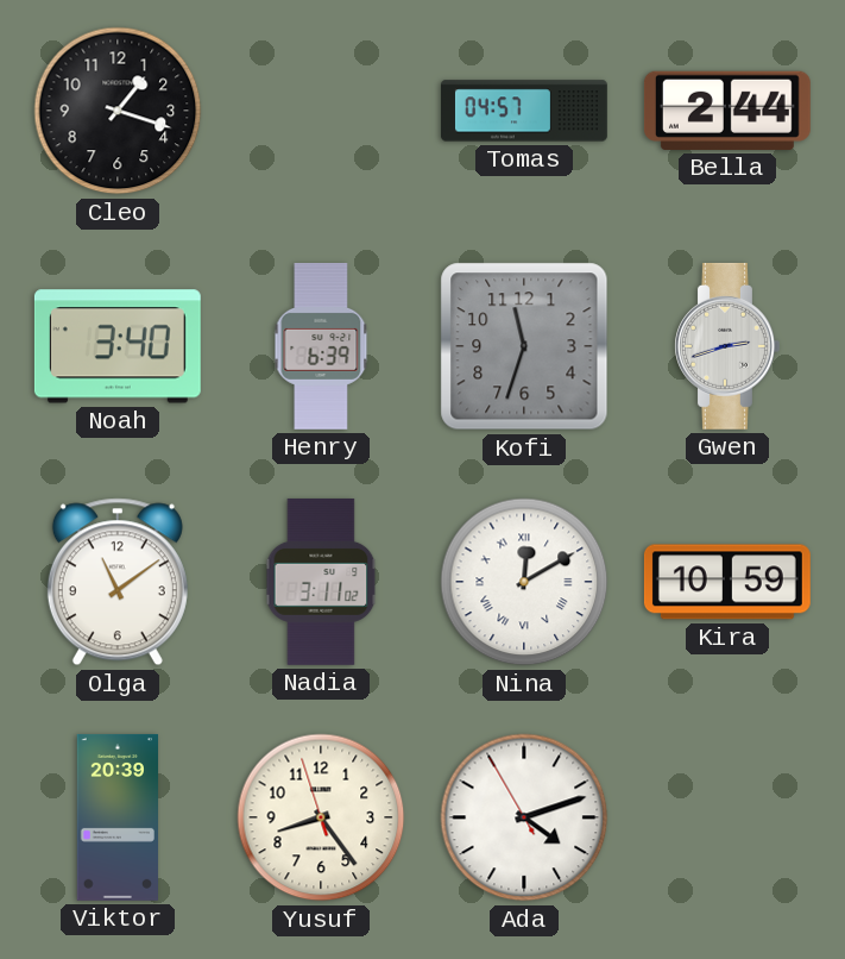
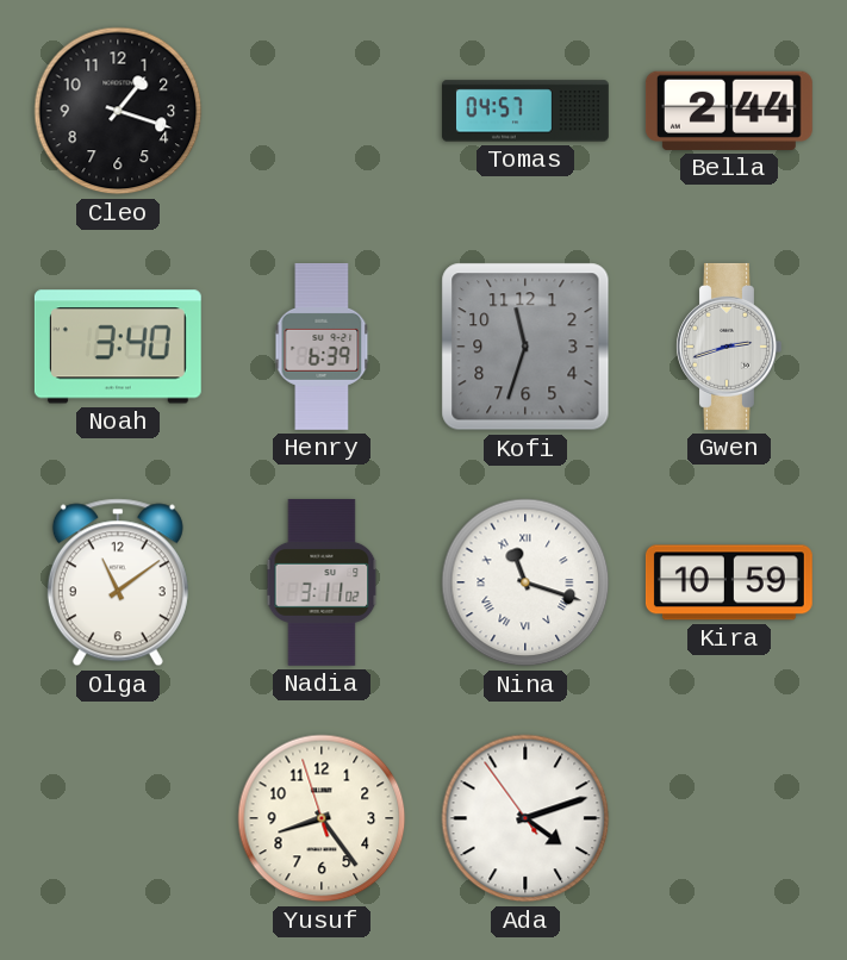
Nina: 12:10 -> 11:18
Viktor: 20:39 -> none
Ada: 4:11:55 -> 4:11:54
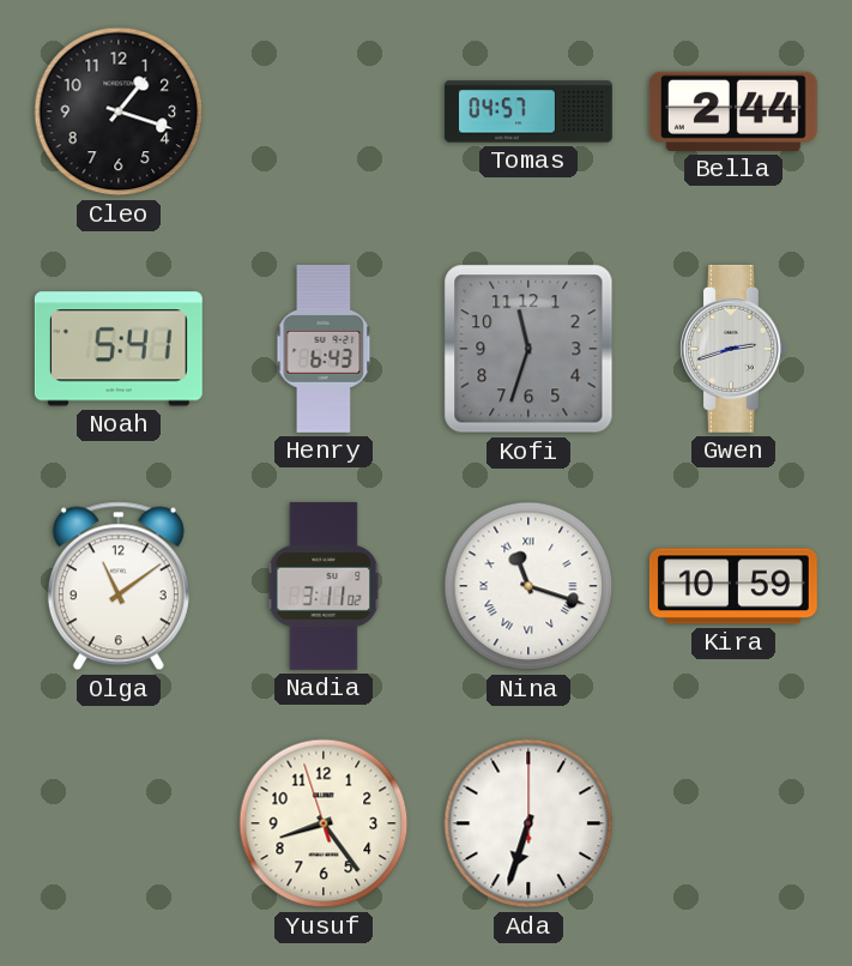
Noah: 3:40 -> 5:41
Henry: 6:39 -> 6:43
Ada: 4:11 -> 6:33
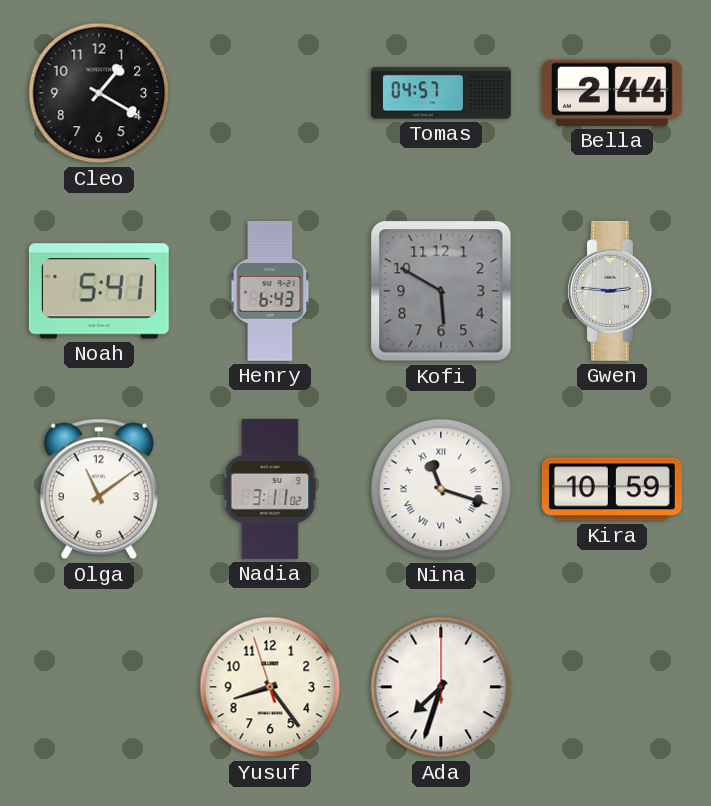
Cleo: 1:18 -> 1:20
Kofi: 11:33 -> 5:50
Gwen: 2:42 -> 2:46
Ada: 6:33 -> 7:33
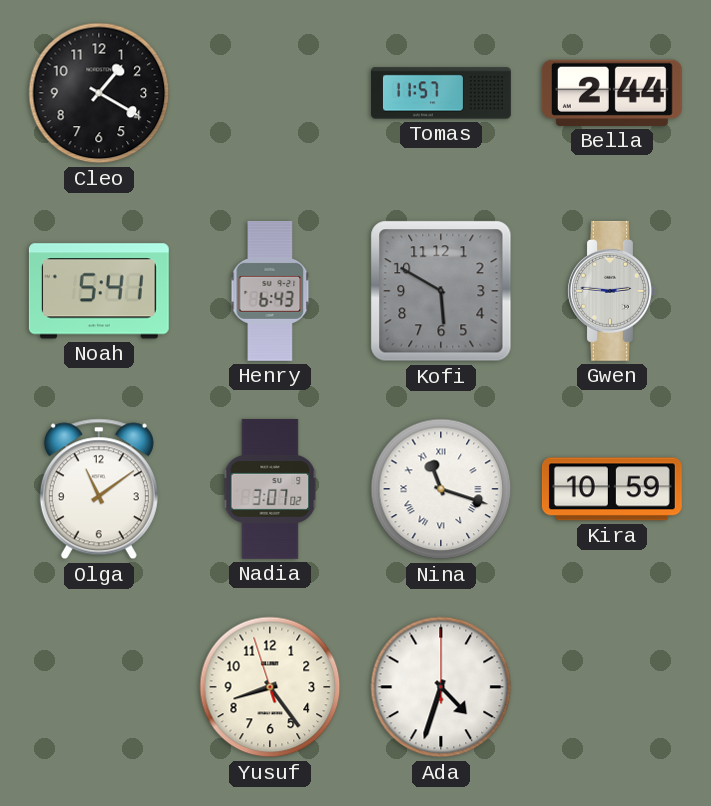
Tomas: 04:57 -> 11:57
Nadia: 3:11 -> 3:07
Ada: 7:33 -> 4:33
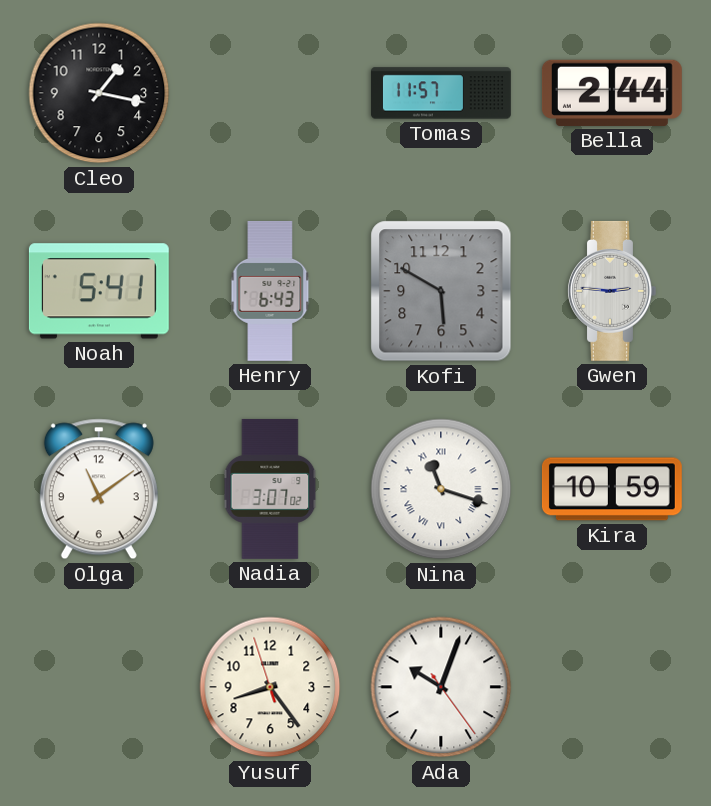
Cleo: 1:20 -> 1:17
Ada: 4:33 -> 10:03
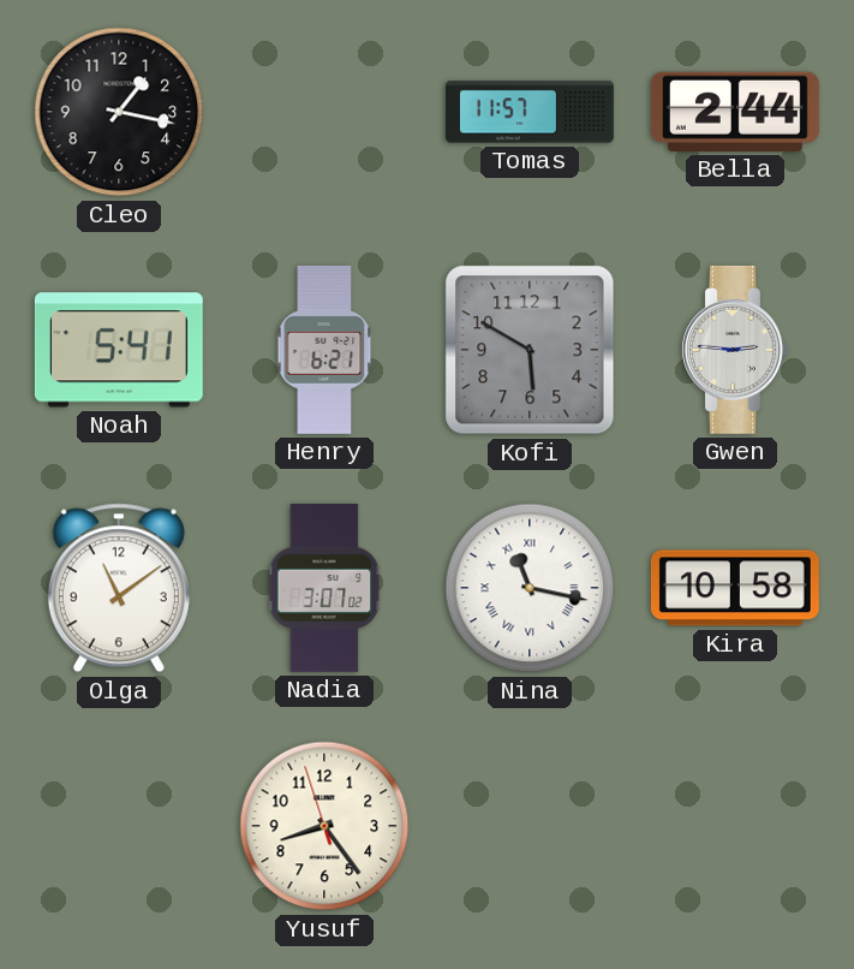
Henry: 6:43 -> 6:21
Nina: 11:18 -> 11:17
Kira: 10:59 -> 10:58
Ada: 10:03 -> none
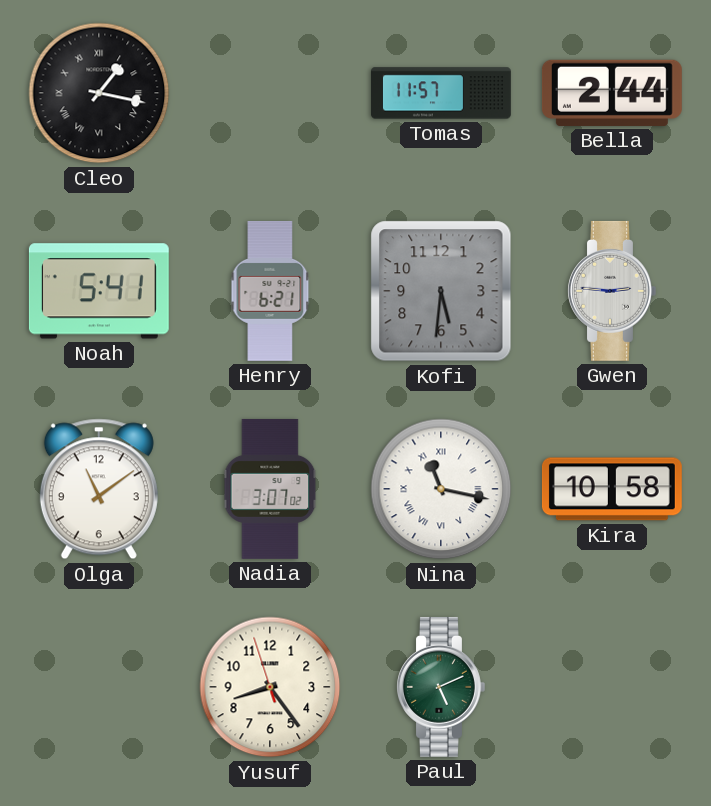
Cleo numerals: Arabic -> Roman
Kofi: 5:50 -> 5:31
Paul: none -> 5:11
